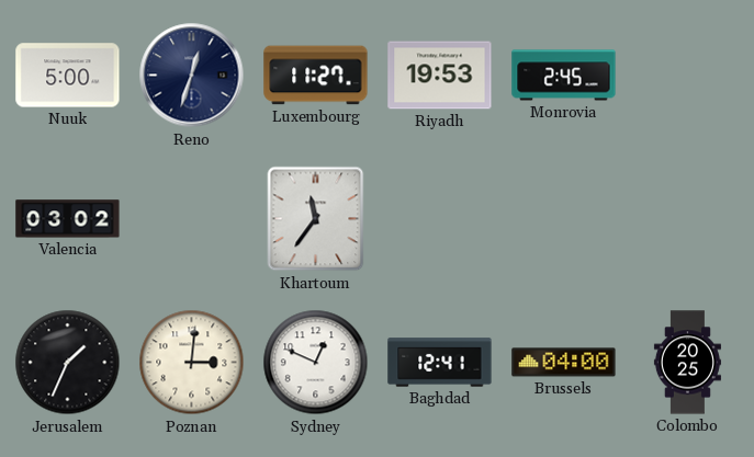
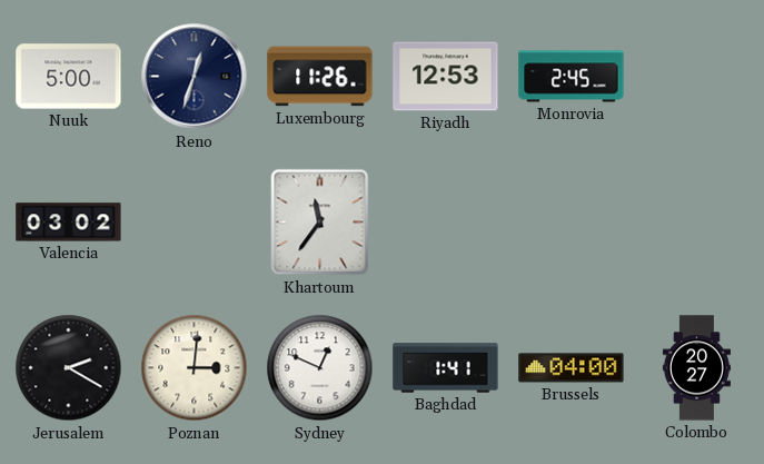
Luxembourg: 11:27 -> 11:26
Riyadh: 19:53 -> 12:53
Jerusalem: 1:34 -> 2:20
Baghdad: 12:41 -> 1:41
Colombo: 20:25 -> 20:27
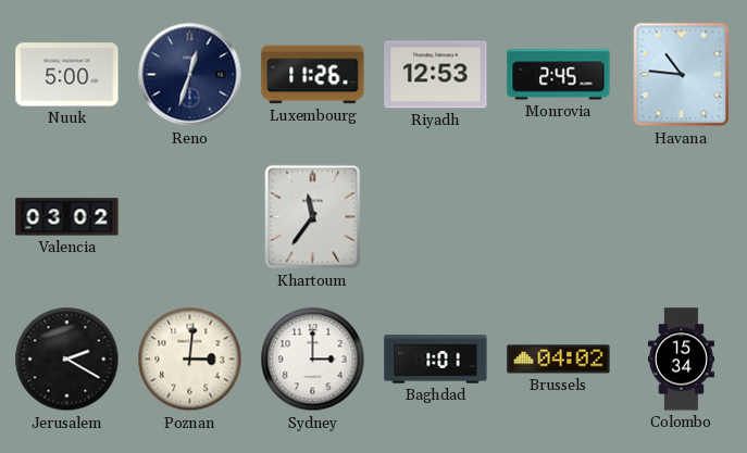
Havana: none -> 10:46
Sydney: 12:49 -> 3:00
Baghdad: 1:41 -> 1:01
Brussels: 04:00 -> 04:02
Colombo: 20:27 -> 15:34
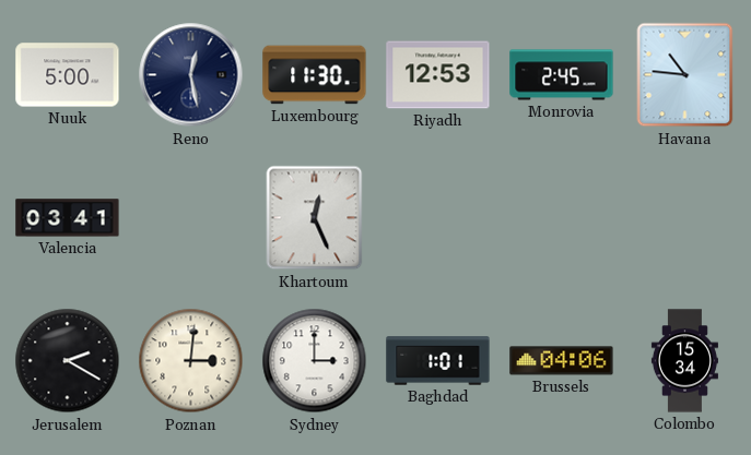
Reno: 12:33 -> 12:28
Luxembourg: 11:26 -> 11:30
Valencia: 03:02 -> 03:41
Khartoum: 11:36 -> 12:26
Brussels: 04:02 -> 04:06
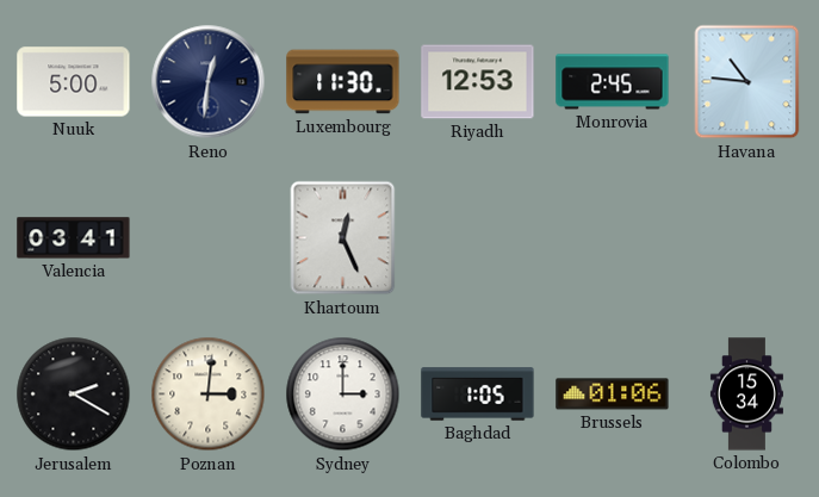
Reno: 12:28 -> 12:31
Baghdad: 1:01 -> 1:05
Brussels: 04:06 -> 01:06
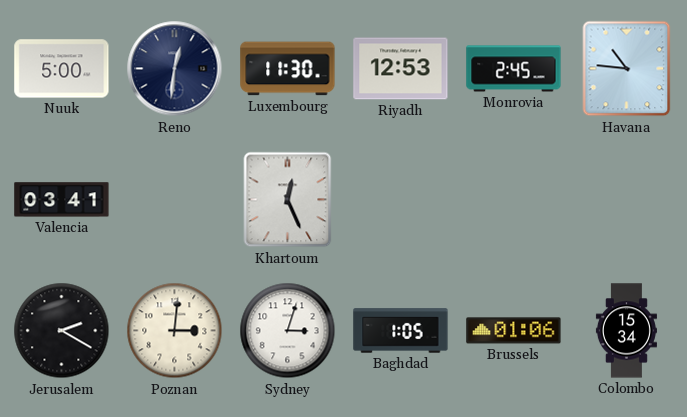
Sydney: 3:00 -> 3:03
